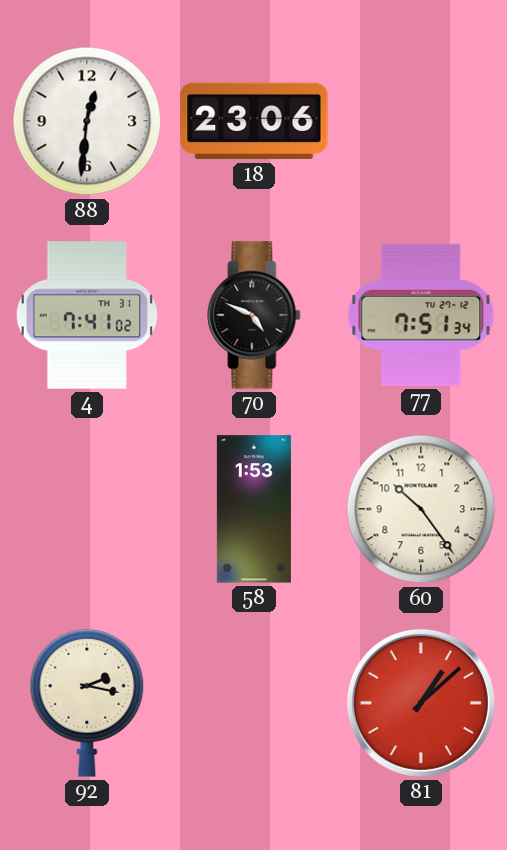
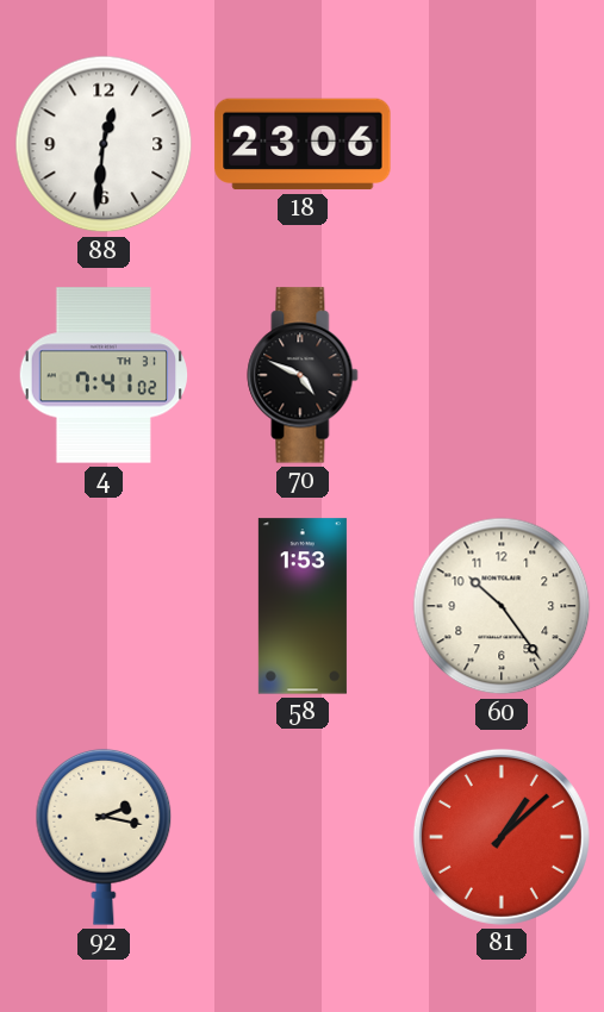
77: 7:51 -> none
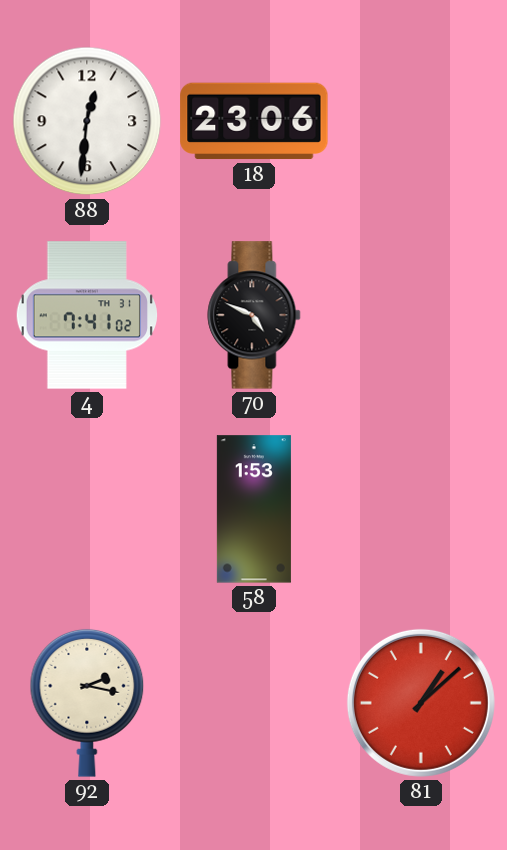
60: 10:24 -> none
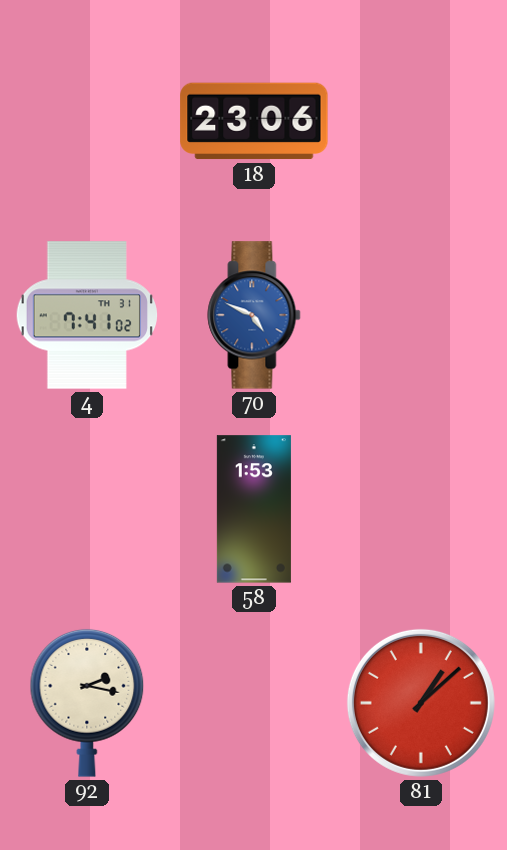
88: 12:31 -> none
70 dial: black -> blue
